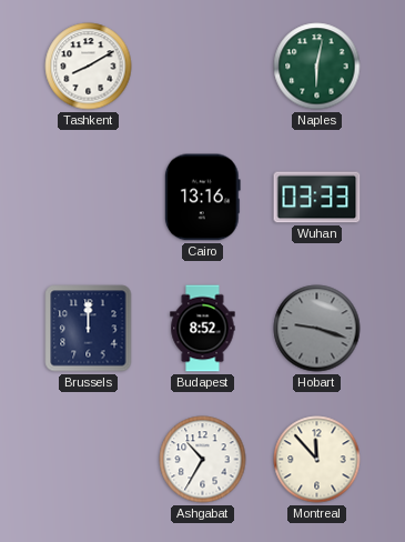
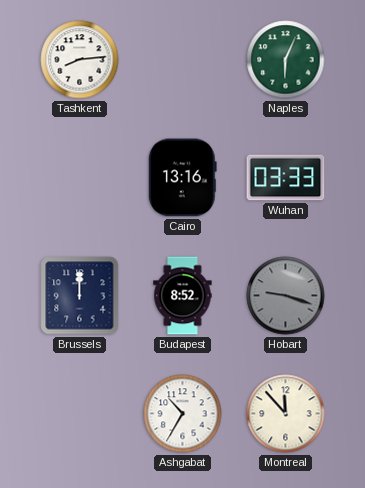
Tashkent: 8:10 -> 8:14
Naples: 6:02 -> 6:04
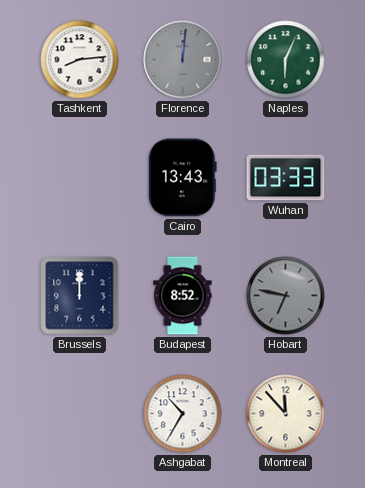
Florence: none -> 12:01
Cairo: 13:16 -> 13:43
Hobart: 9:18 -> 6:47
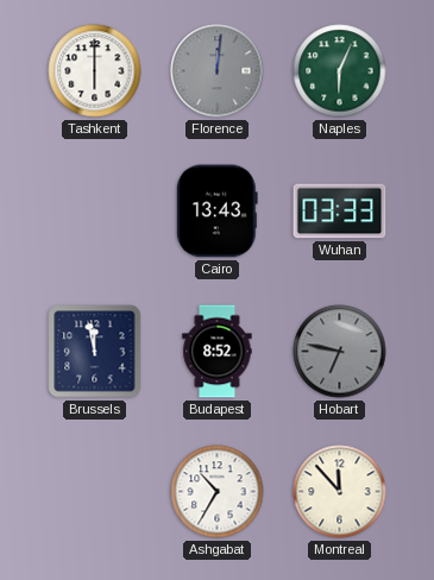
Tashkent: 8:14 -> 6:00
Brussels: 12:00 -> 11:58
